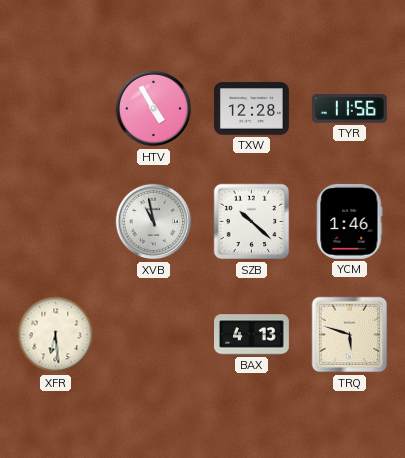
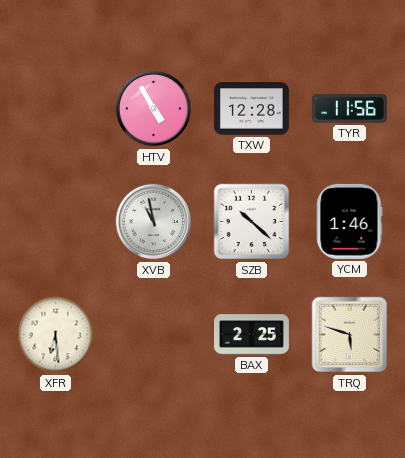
BAX: 4:13 -> 2:25
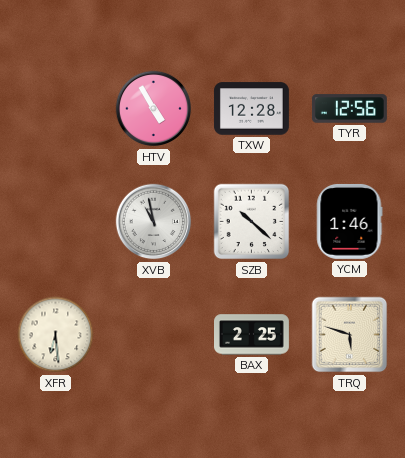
TYR: 11:56 -> 12:56
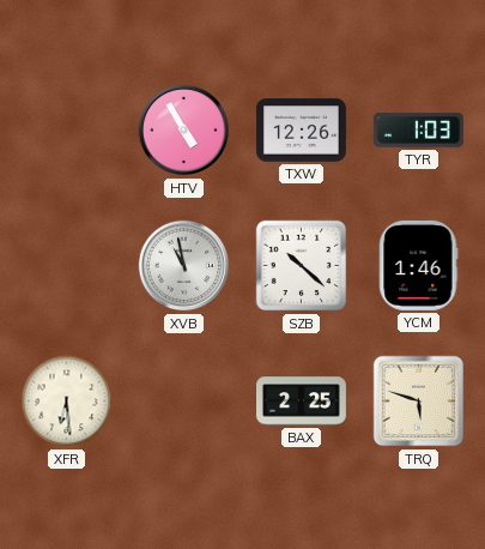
TXW: 12:28 -> 12:26
TYR: 12:56 -> 1:03
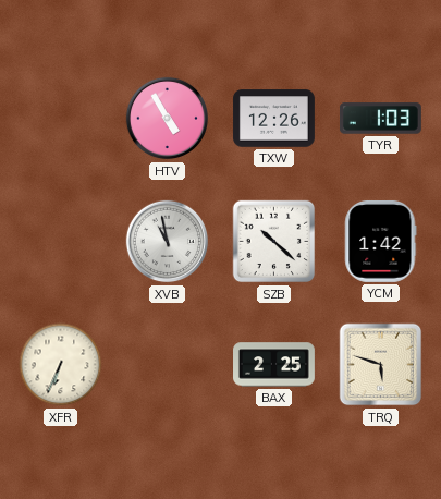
YCM: 1:46 -> 1:42
XFR: 6:29 -> 6:34
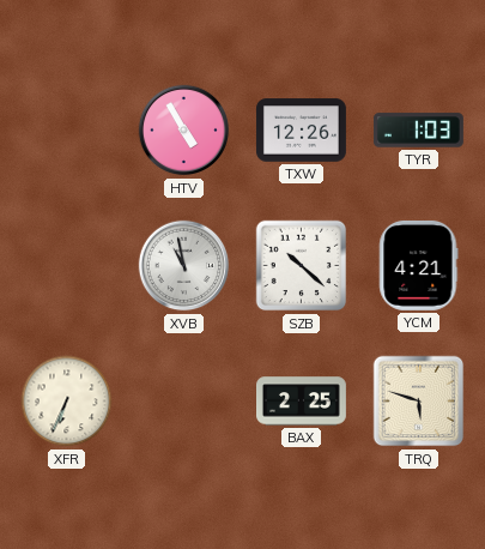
YCM: 1:42 -> 4:21
